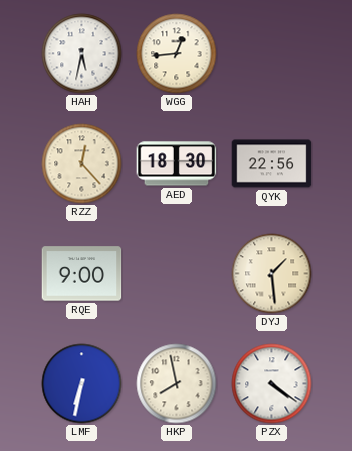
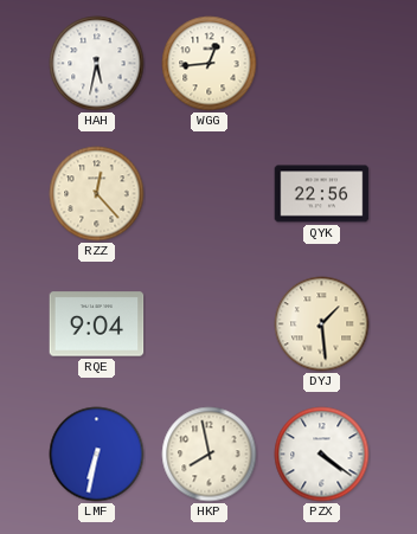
AED: 18:30 -> none
RQE: 9:00 -> 9:04
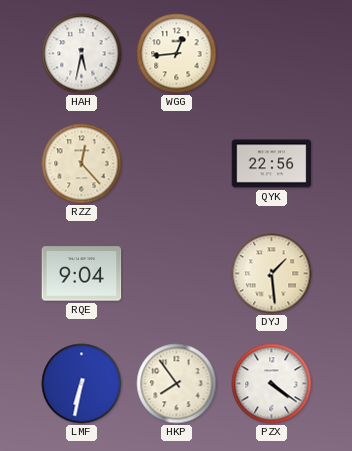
HKP: 7:58 -> 7:54
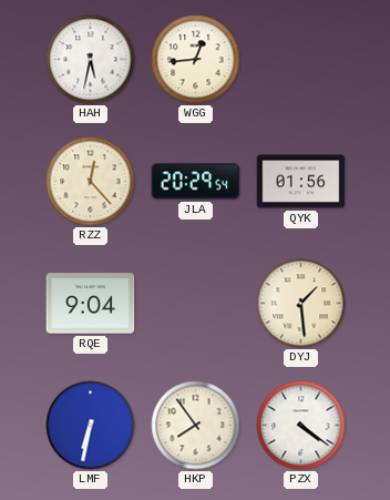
JLA: none -> 20:29
QYK: 22:56 -> 01:56
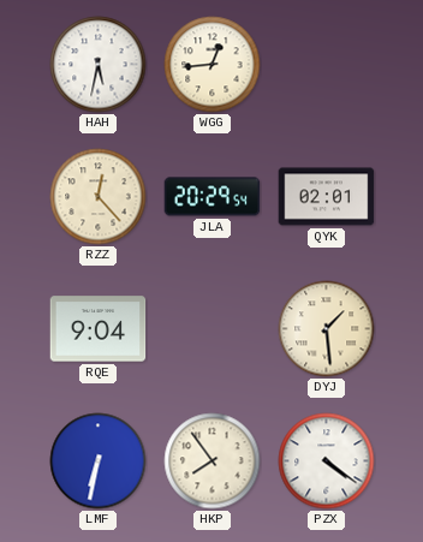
QYK: 01:56 -> 02:01
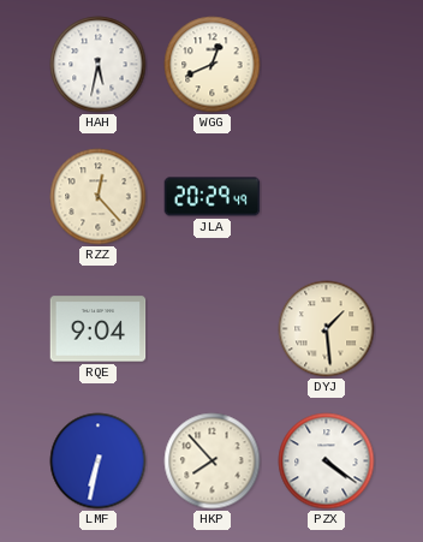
WGG: 12:44 -> 12:41
JLA: 20:29:54 -> 20:29:49
QYK: 02:01 -> none
HKP: 7:54 -> 7:53
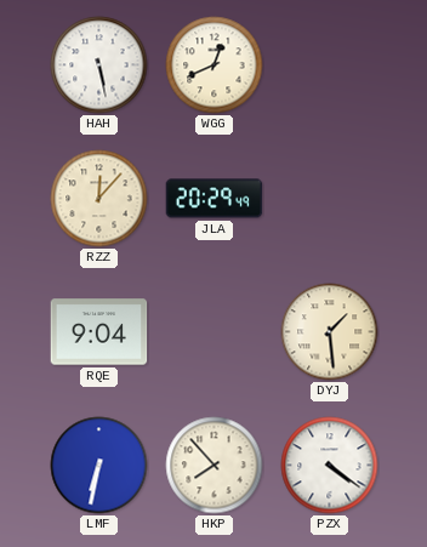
HAH: 5:32 -> 5:28
RZZ: 12:23 -> 12:07
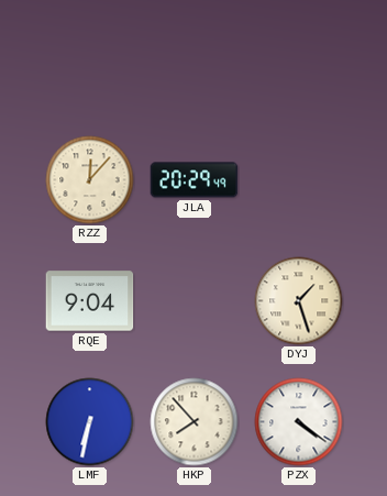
HAH: 5:28 -> none
WGG: 12:41 -> none
DYJ: 1:29 -> 1:27
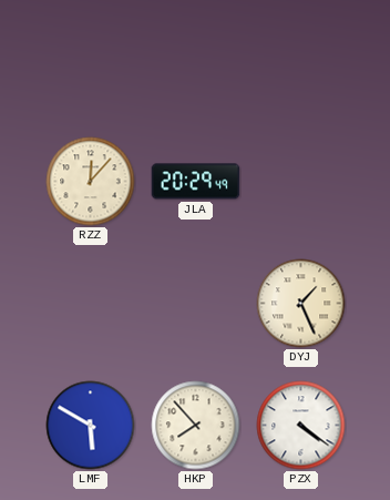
RQE: 9:04 -> none
DYJ: 1:27 -> 1:26
LMF: 6:32 -> 5:50
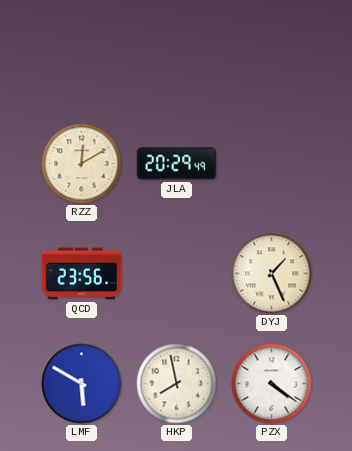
RZZ: 12:07 -> 12:10
QCD: none -> 23:56
HKP: 7:53 -> 7:58
